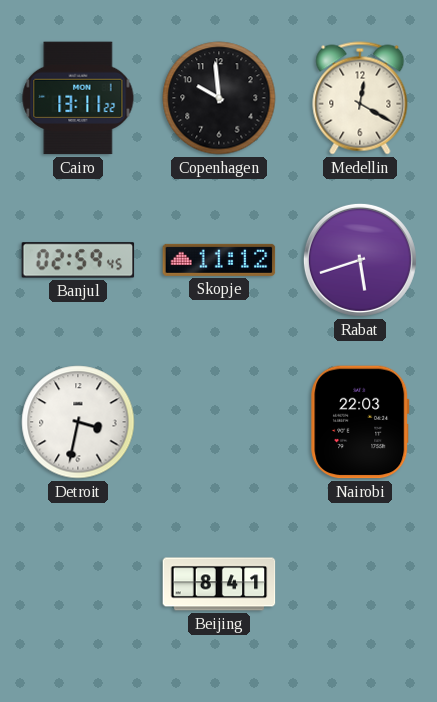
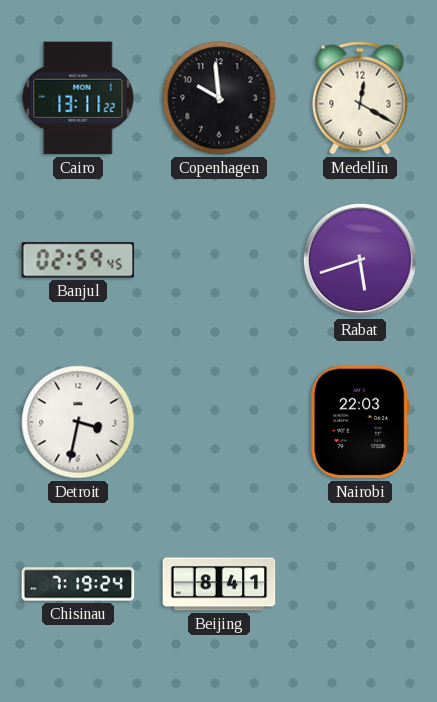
Skopje: 11:12 -> none
Chisinau: none -> 7:19
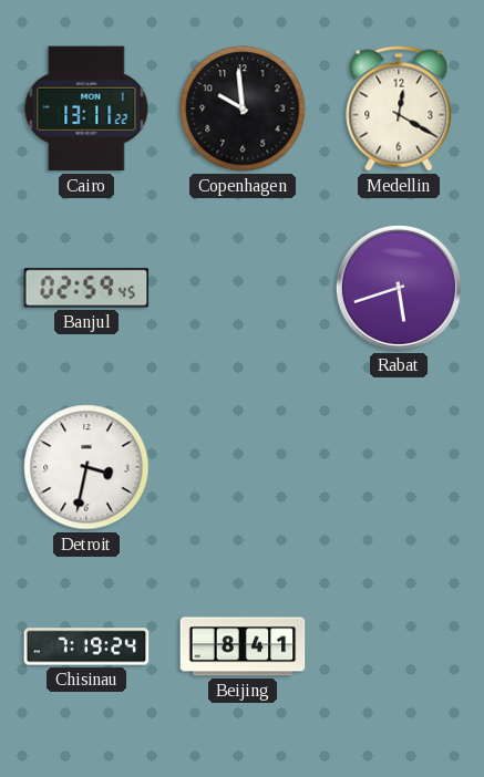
Nairobi: 22:03 -> none
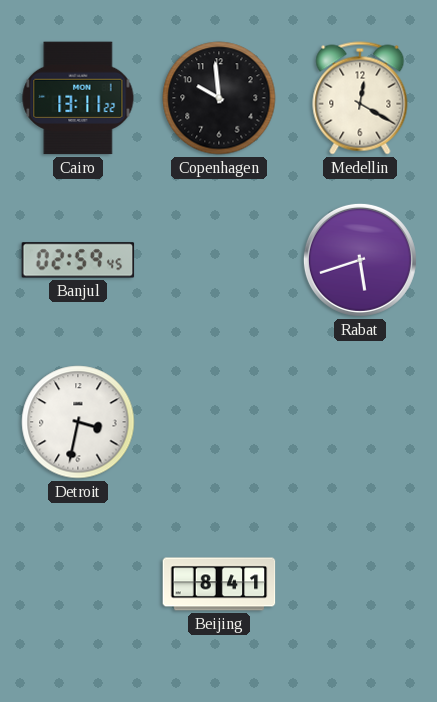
Chisinau: 7:19 -> none
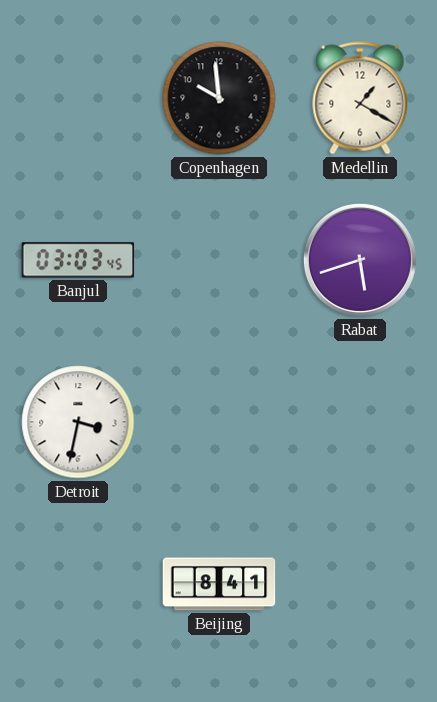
Cairo: 13:11 -> none
Medellin: 12:20 -> 1:20
Banjul: 02:59 -> 03:03
